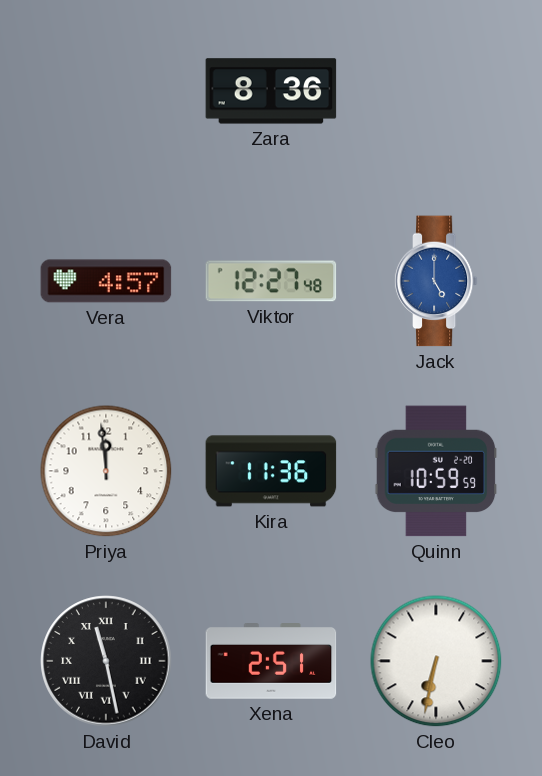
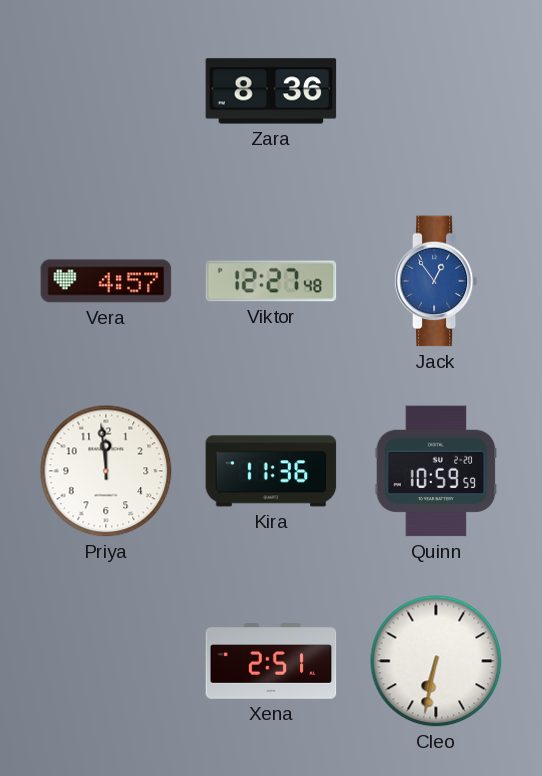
Jack: 5:00 -> 12:54
David: 11:28 -> none
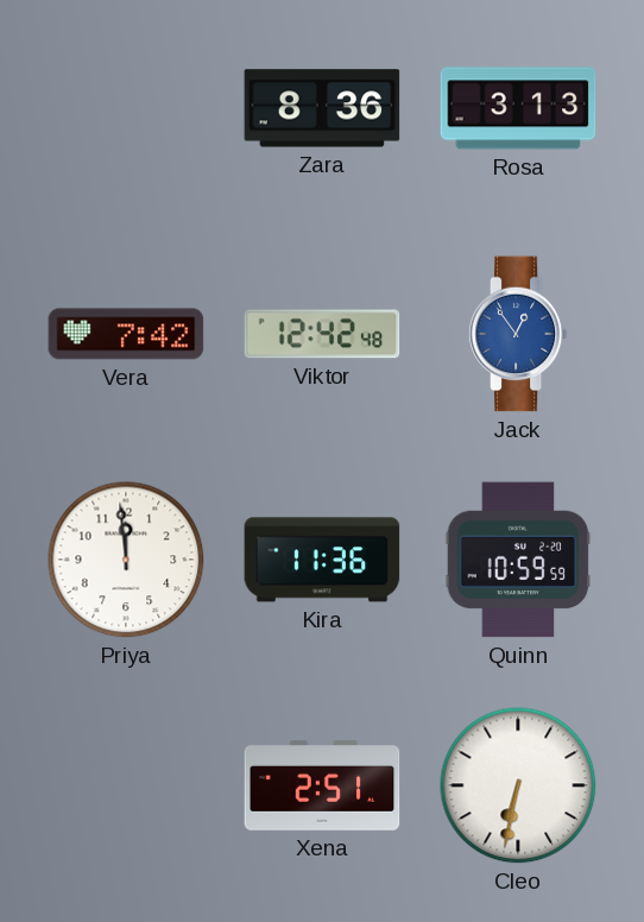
Rosa: none -> 3:13
Vera: 4:57 -> 7:42
Viktor: 12:27 -> 12:42
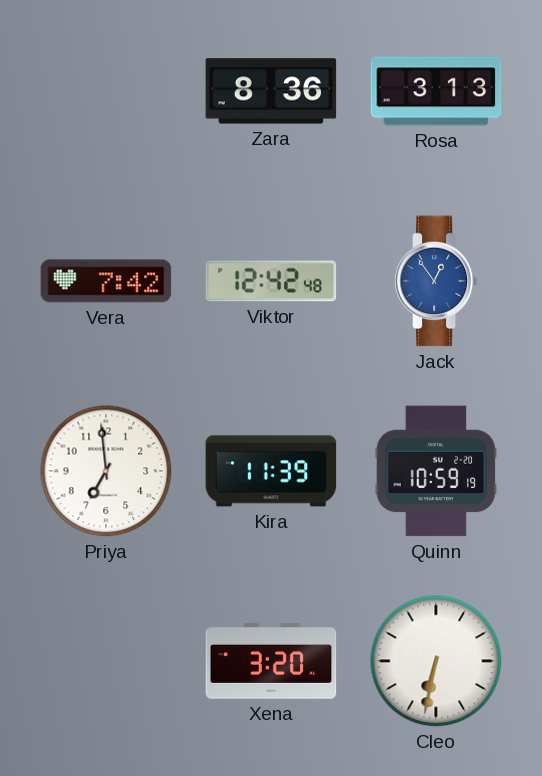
Priya: 11:59 -> 6:59
Kira: 11:36 -> 11:39
Quinn: 10:59:59 -> 10:59:19
Xena: 2:51 -> 3:20
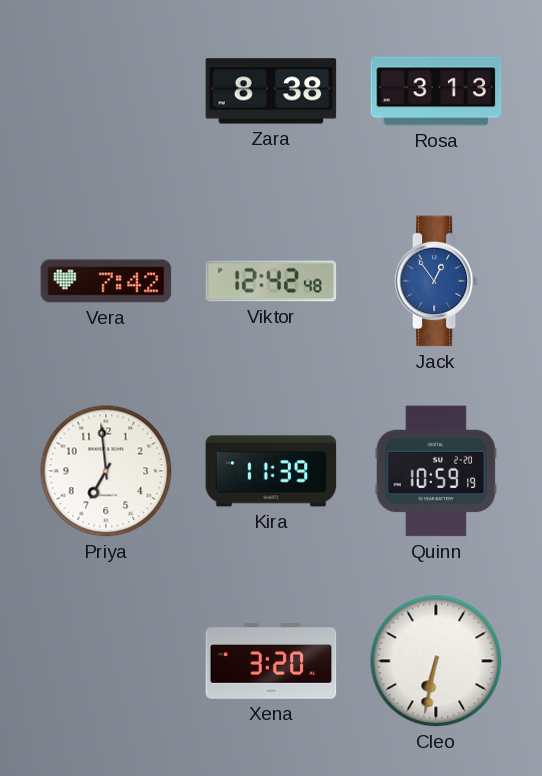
Zara: 8:36 -> 8:38
